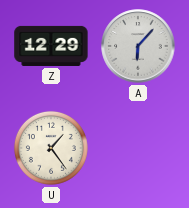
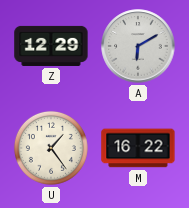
A: 6:07 -> 6:10
M: none -> 16:22
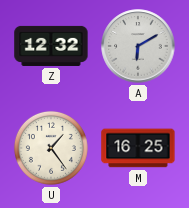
Z: 12:29 -> 12:32
M: 16:22 -> 16:25
